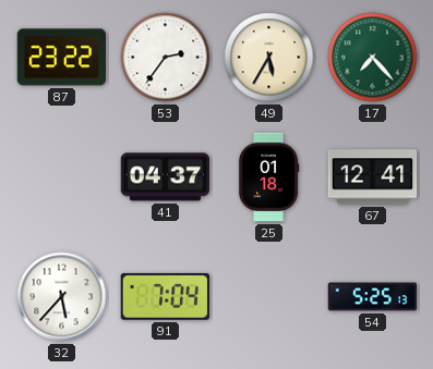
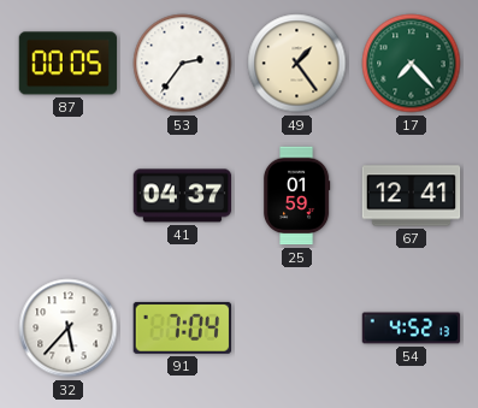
87: 23:22 -> 00:05
49: 5:35 -> 1:24
25: 01:18 -> 01:59
54: 5:25 -> 4:52
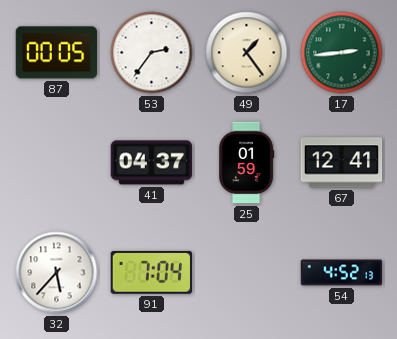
17: 7:23 -> 2:44
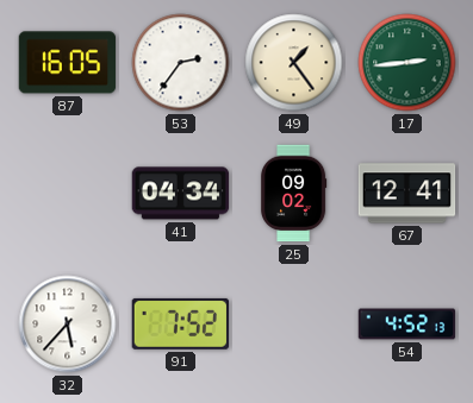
87: 00:05 -> 16:05
41: 04:37 -> 04:34
25: 01:59 -> 09:02
91: 7:04 -> 7:52
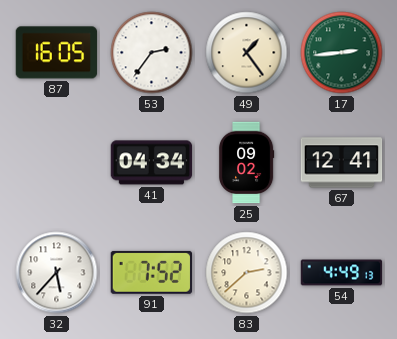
83: none -> 2:38
54: 4:52 -> 4:49
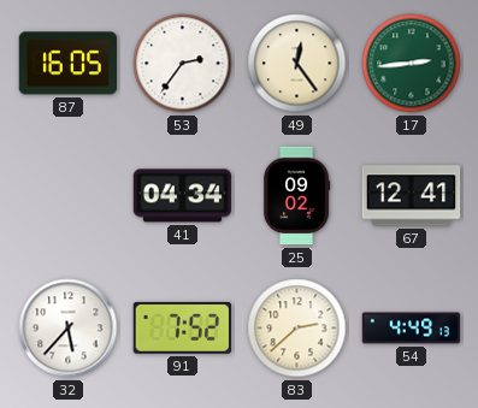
49: 1:24 -> 12:24
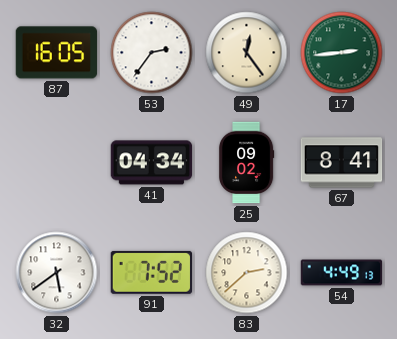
67: 12:41 -> 8:41
32: 5:37 -> 5:39
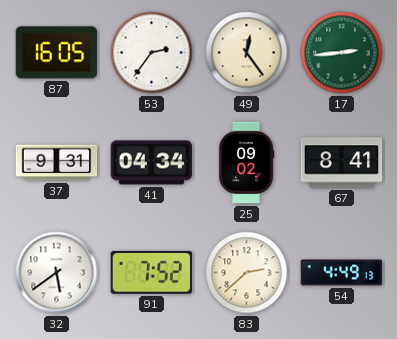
37: none -> 9:31
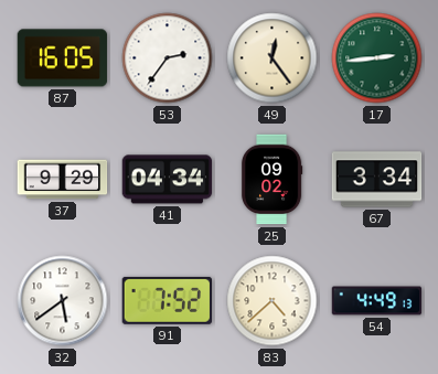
37: 9:31 -> 9:29
67: 8:41 -> 3:34
83: 2:38 -> 4:38
